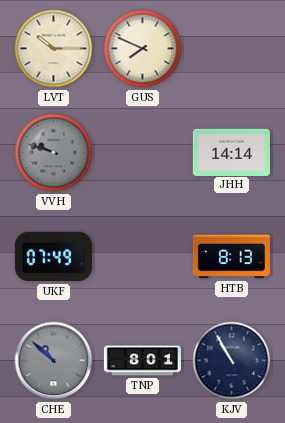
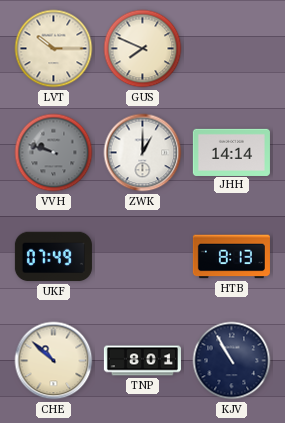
ZWK: none -> 1:00
CHE dial: grey -> cream
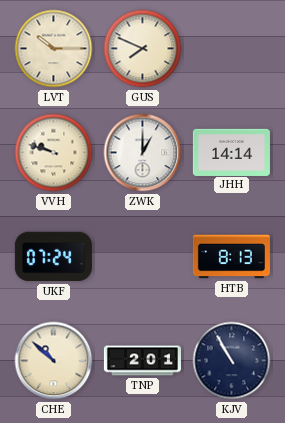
VVH dial: grey -> cream
UKF: 07:49 -> 07:24
TNP: 8:01 -> 2:01
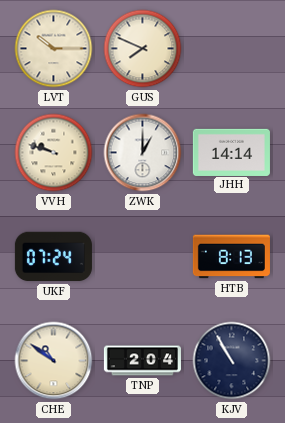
CHE: 10:52 -> 10:51
TNP: 2:01 -> 2:04
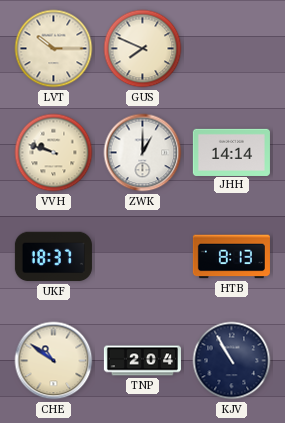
UKF: 07:24 -> 18:37
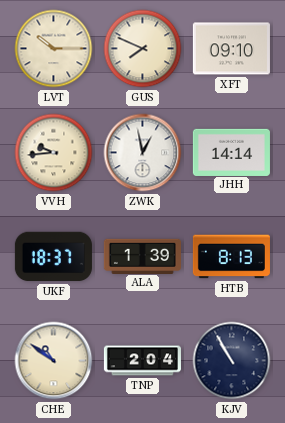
XFT: none -> 09:10
VVH: 9:48 -> 9:44
ZWK: 1:00 -> 12:58
ALA: none -> 1:39
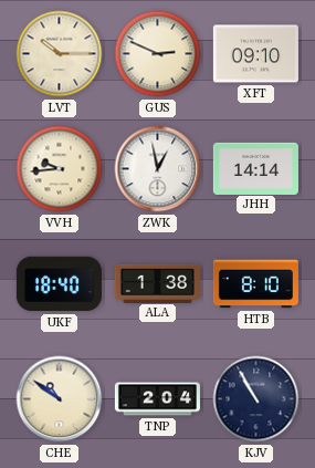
GUS: 7:49 -> 2:49
UKF: 18:37 -> 18:40
ALA: 1:39 -> 1:38
HTB: 8:13 -> 8:10
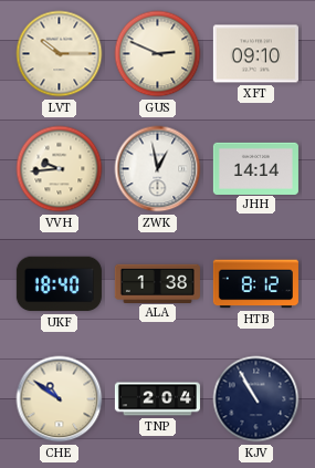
HTB: 8:10 -> 8:12
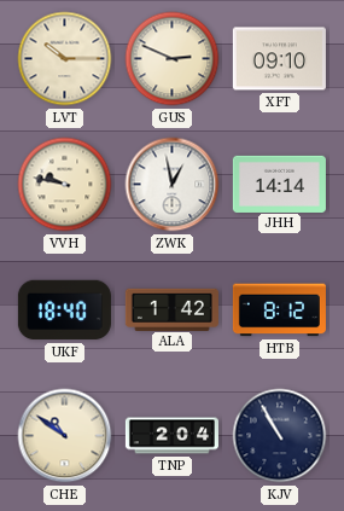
VVH: 9:44 -> 9:47
ALA: 1:38 -> 1:42
